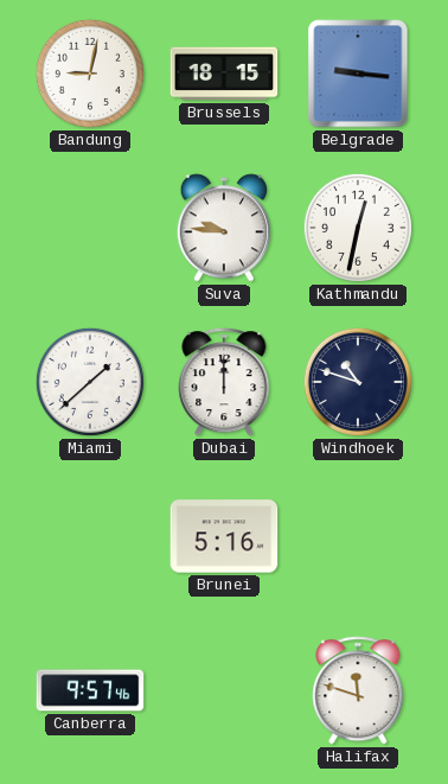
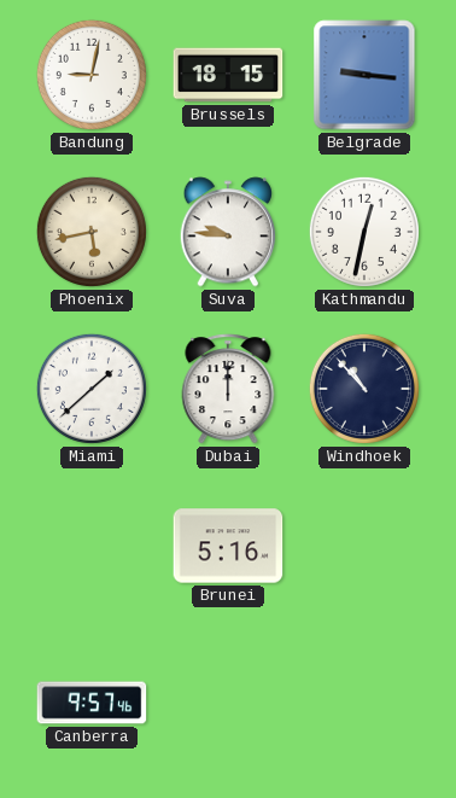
Phoenix: none -> 5:43
Windhoek: 10:48 -> 10:53
Halifax: 11:48 -> none
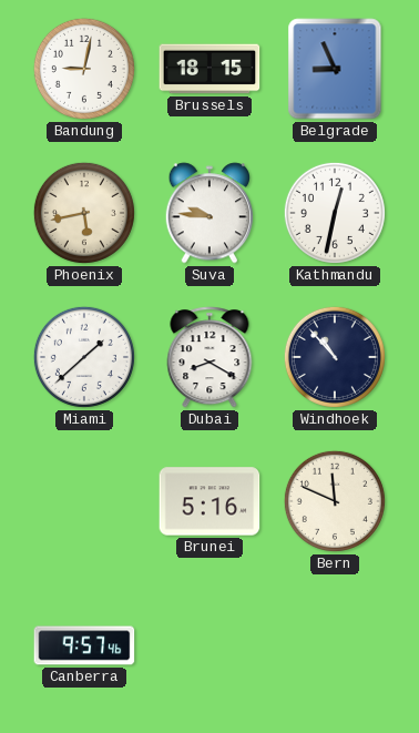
Belgrade: 9:16 -> 8:56
Dubai: 12:00 -> 8:20
Bern: none -> 11:49
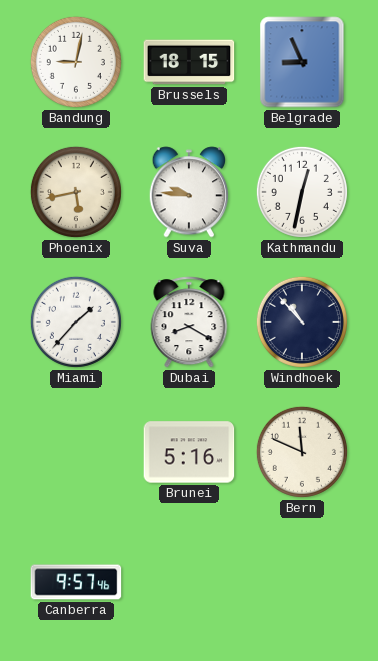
Miami: 1:38 -> 1:37
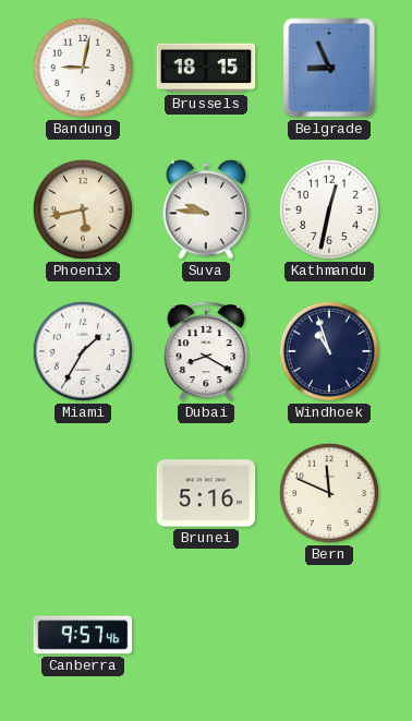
Miami: 1:37 -> 1:35
Windhoek: 10:53 -> 10:57
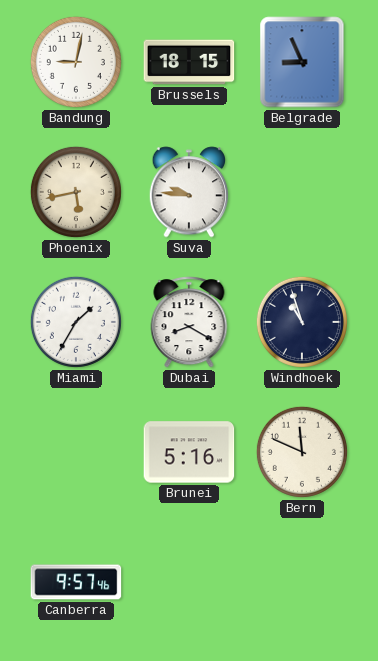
Kathmandu: 12:32 -> none
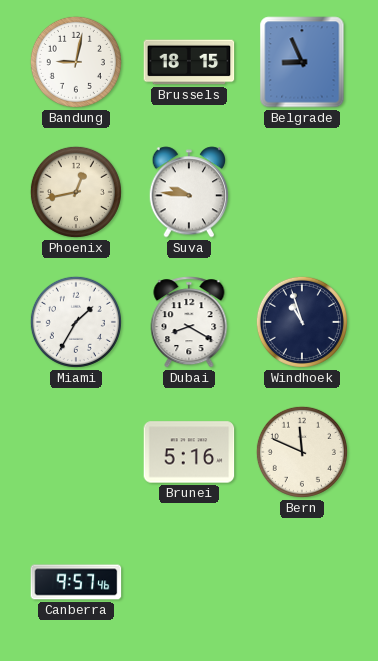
Phoenix: 5:43 -> 12:43
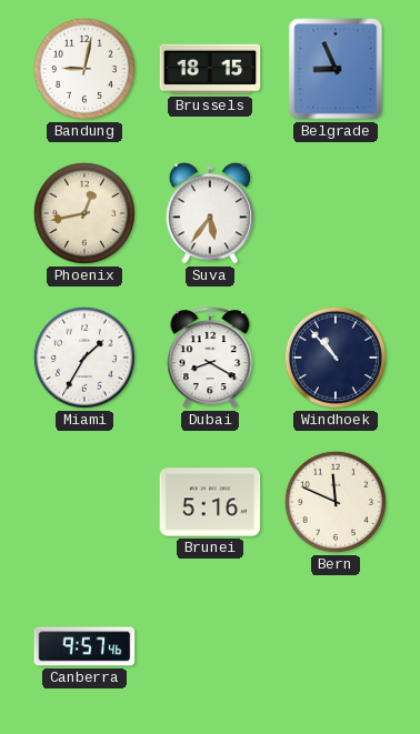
Suva: 9:46 -> 5:36
Windhoek: 10:57 -> 10:53
